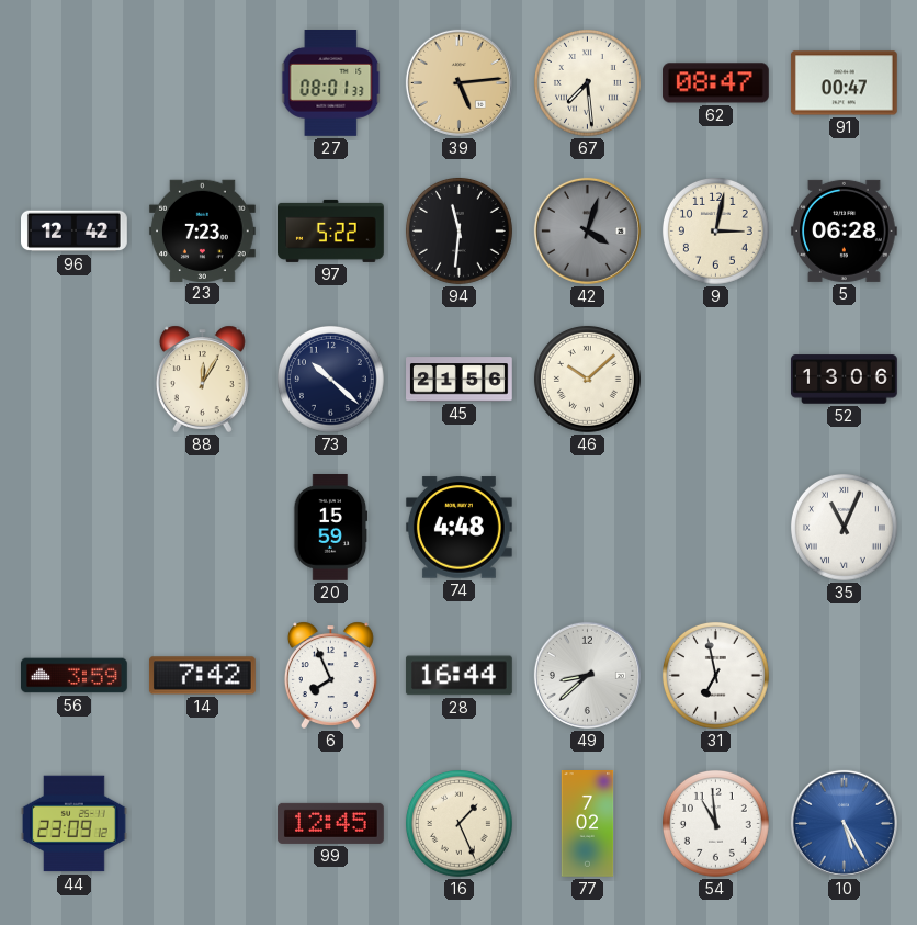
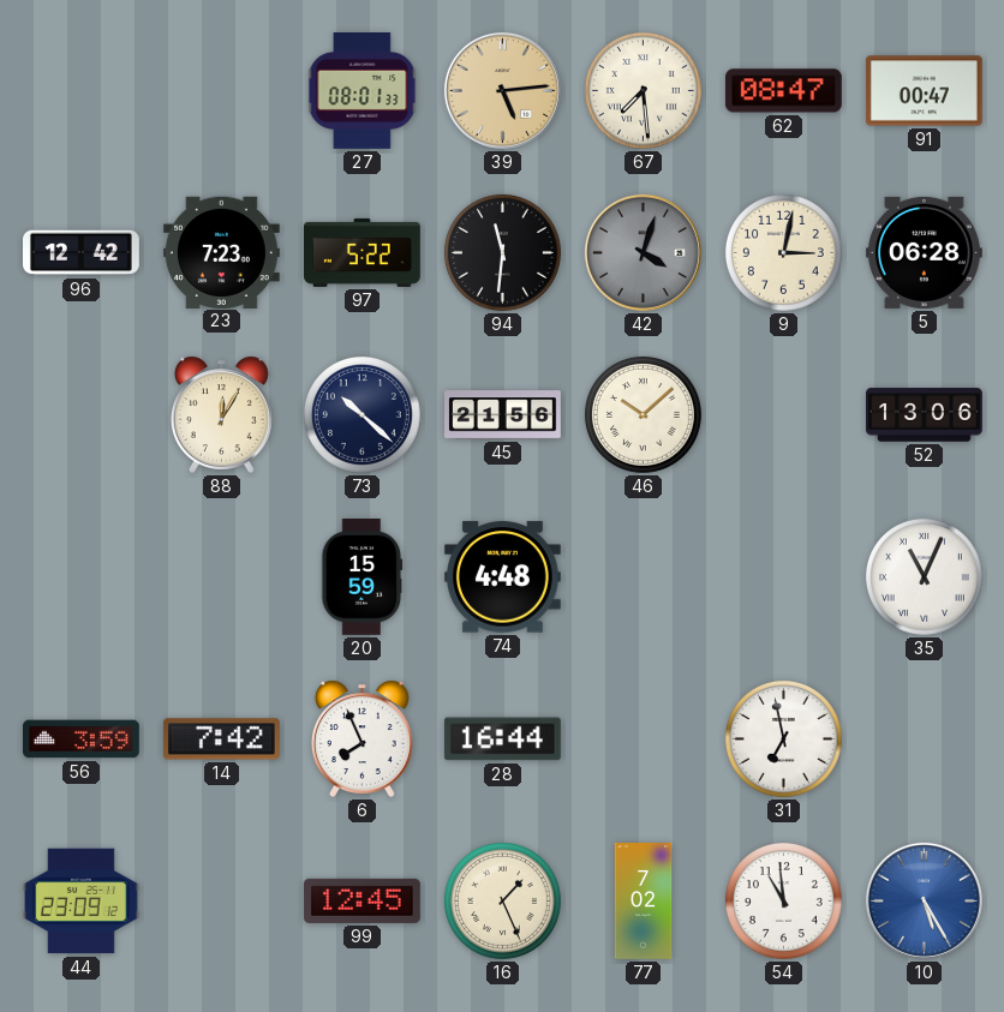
49: 8:38 -> none
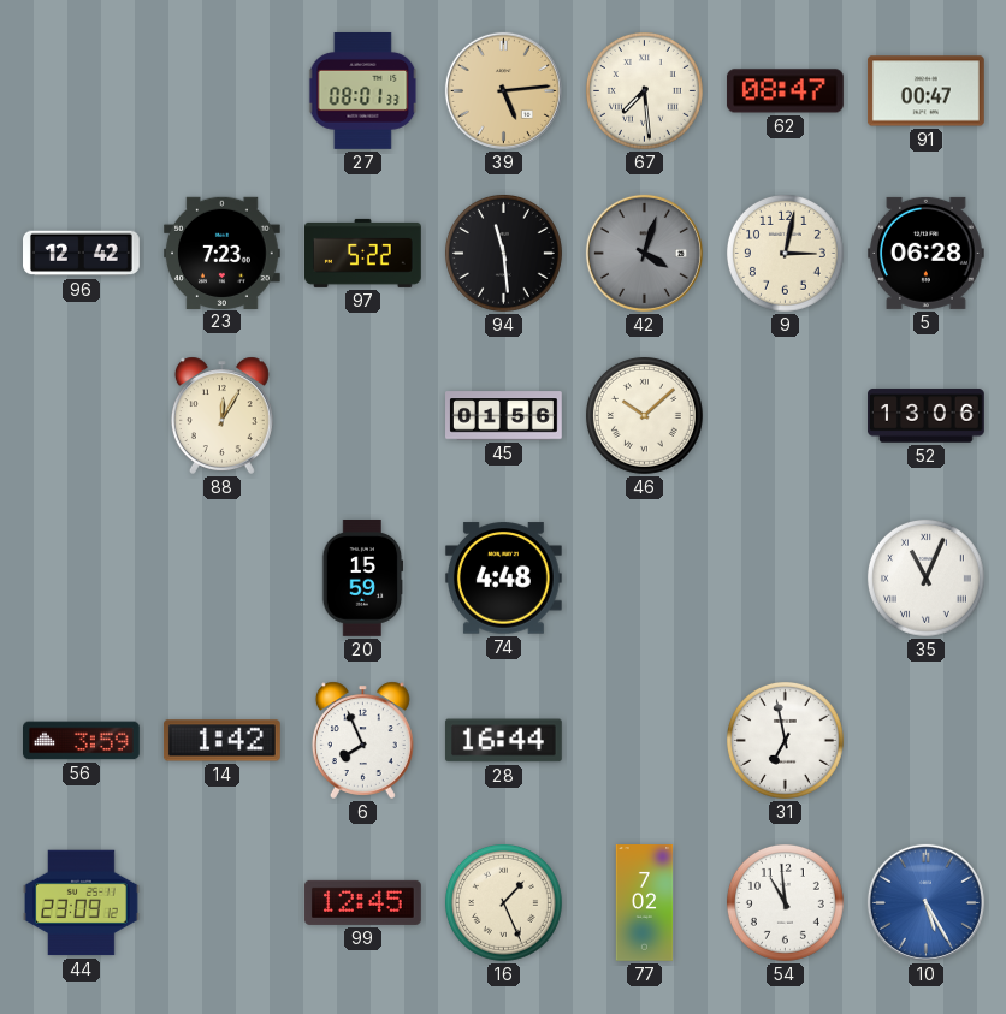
94: 11:31 -> 11:29
73: 10:22 -> none
45: 21:56 -> 01:56
14: 7:42 -> 1:42
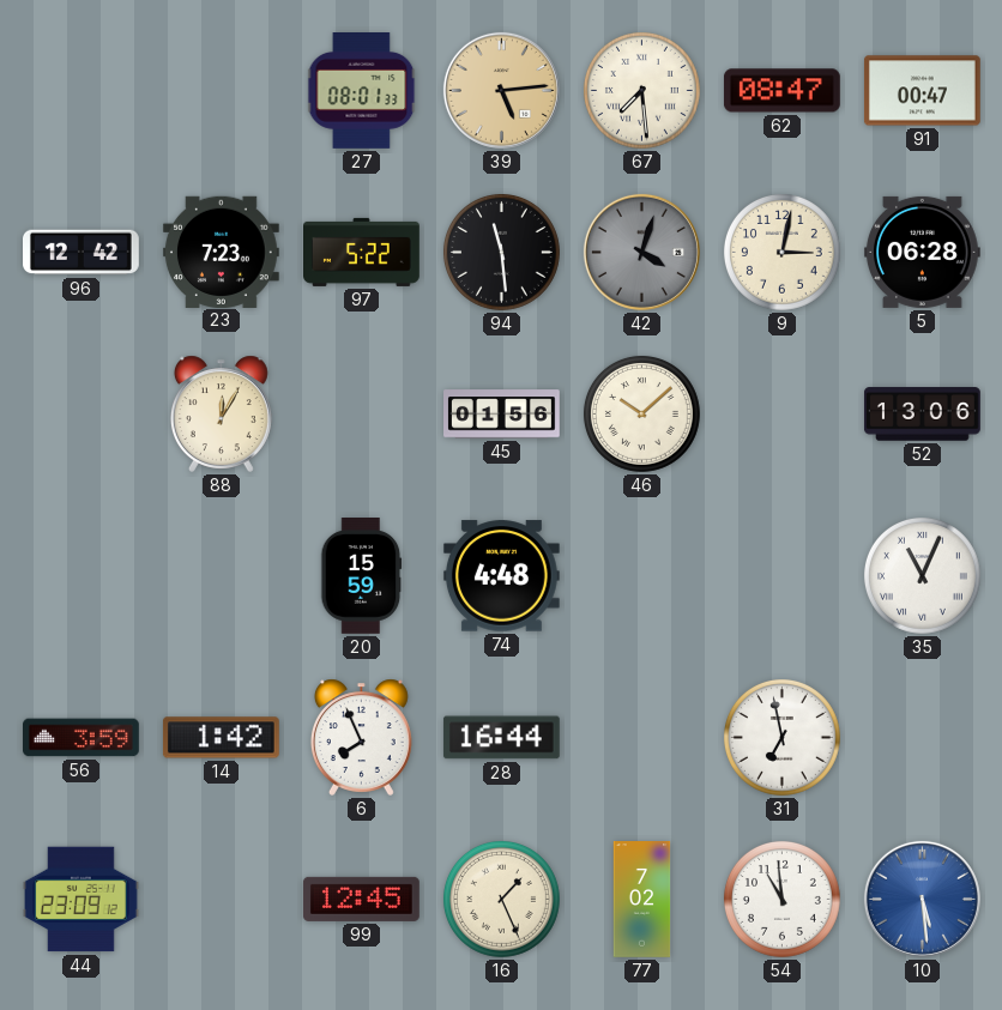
10: 5:25 -> 5:29
